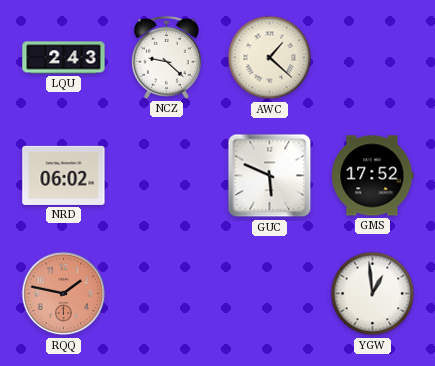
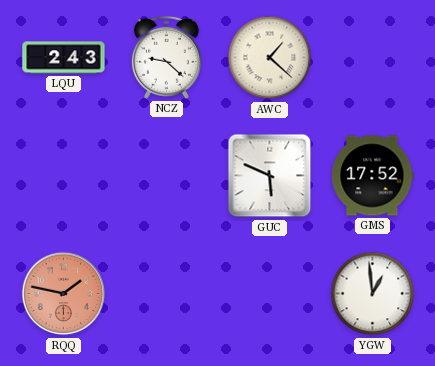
NRD: 06:02 -> none
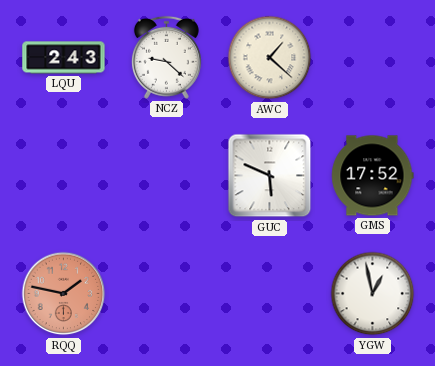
YGW: 12:59 -> 12:58
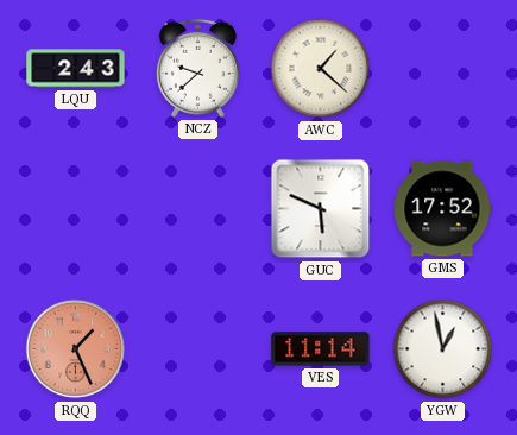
NCZ: 9:22 -> 9:38
RQQ: 1:47 -> 1:26
VES: none -> 11:14
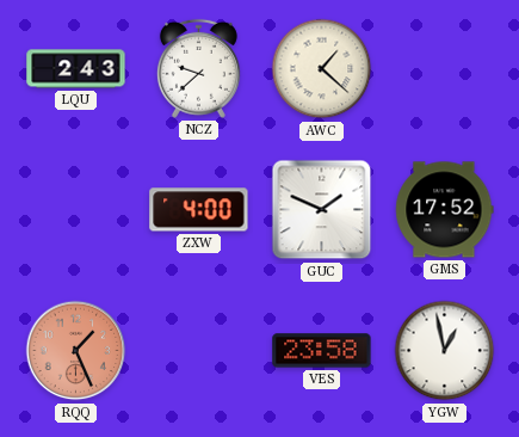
ZXW: none -> 4:00
GUC: 5:49 -> 1:49
VES: 11:14 -> 23:58
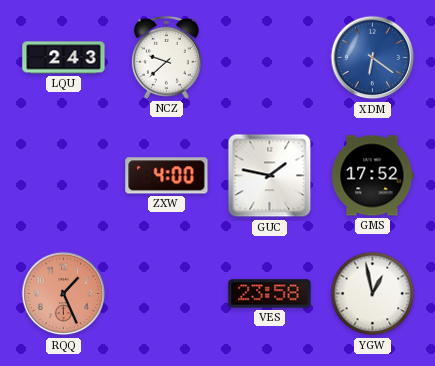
AWC: 1:22 -> none
XDM: none -> 6:21
GUC: 1:49 -> 1:47
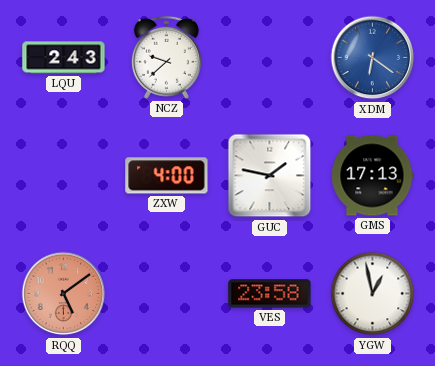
GMS: 17:52 -> 17:13
RQQ: 1:26 -> 5:09
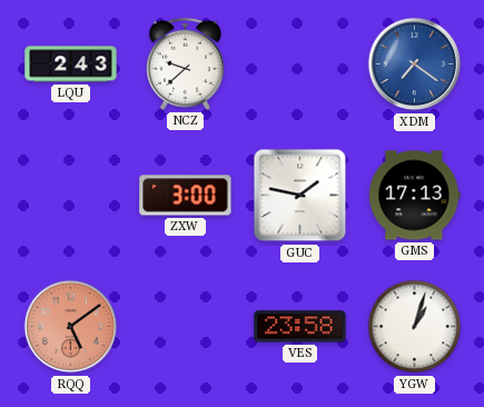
XDM: 6:21 -> 7:21
ZXW: 4:00 -> 3:00
YGW: 12:58 -> 1:03
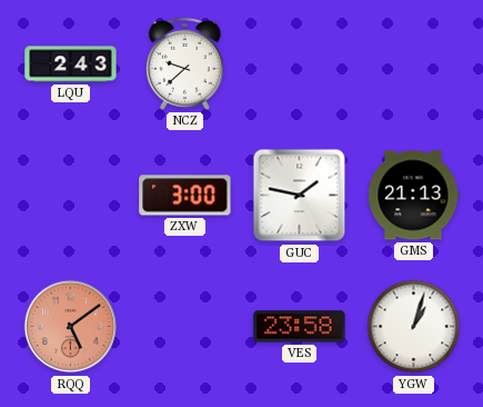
XDM: 7:21 -> none
GMS: 17:13 -> 21:13
